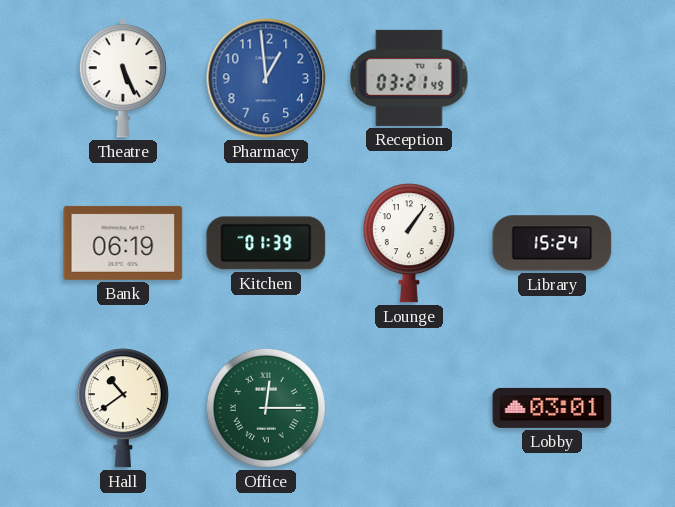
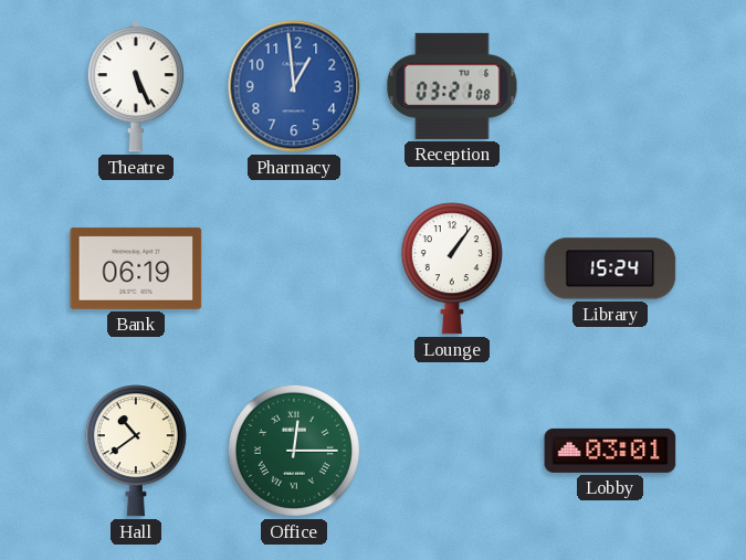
Reception: 03:21:49 -> 03:21:08
Kitchen: 01:39 -> none
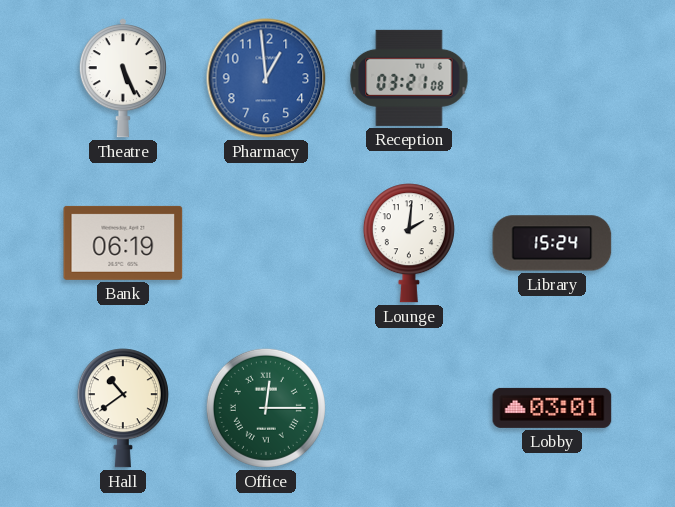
Lounge: 1:06 -> 2:01
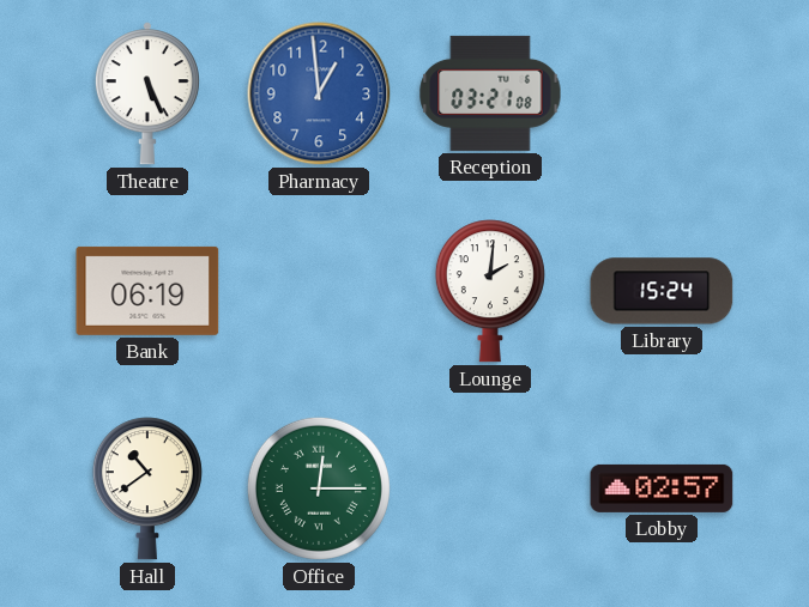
Lobby: 03:01 -> 02:57
